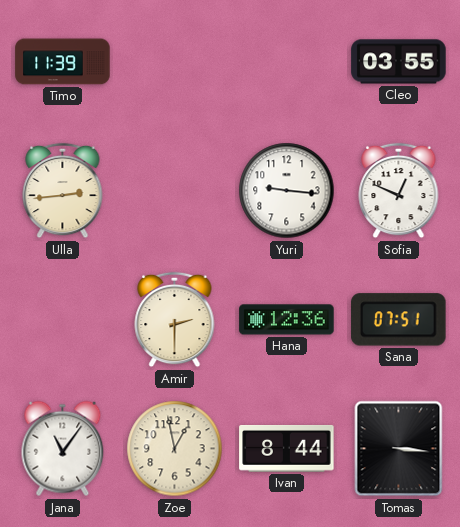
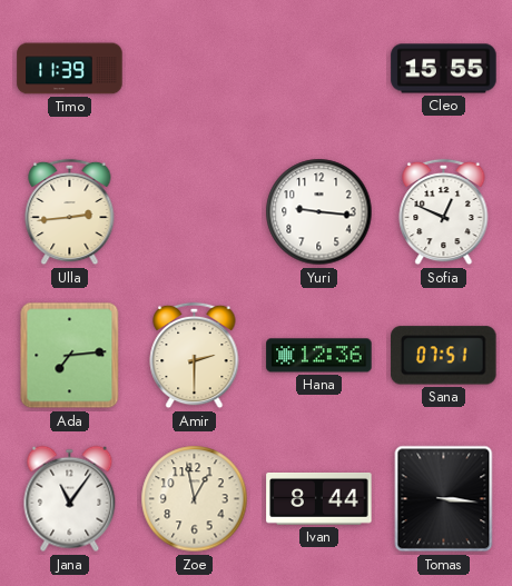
Cleo: 03:55 -> 15:55
Ada: none -> 7:14
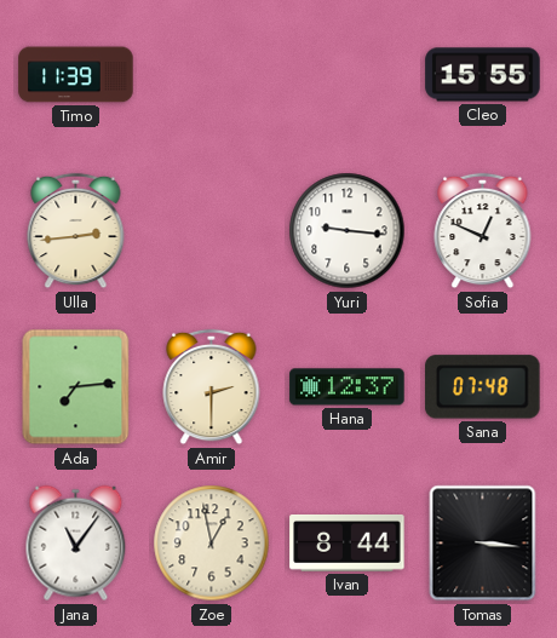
Hana: 12:36 -> 12:37
Sana: 07:51 -> 07:48
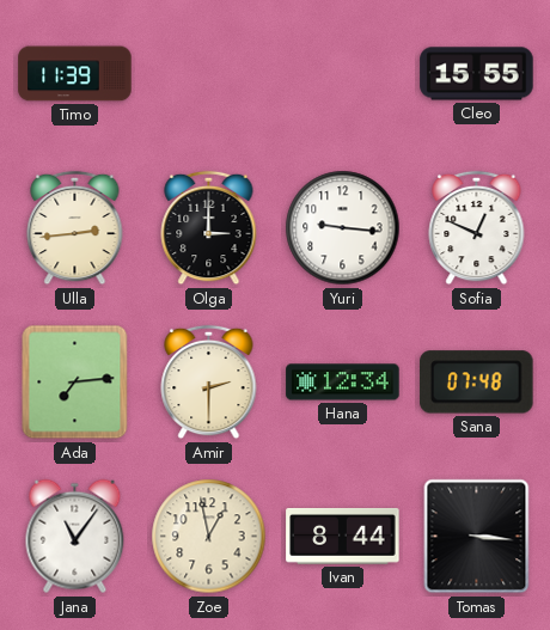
Olga: none -> 3:00
Hana: 12:37 -> 12:34
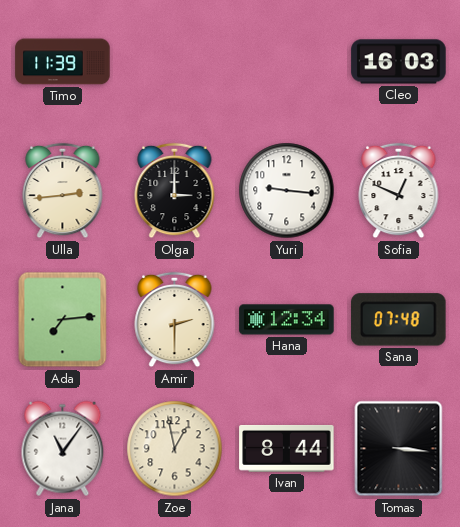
Cleo: 15:55 -> 16:03
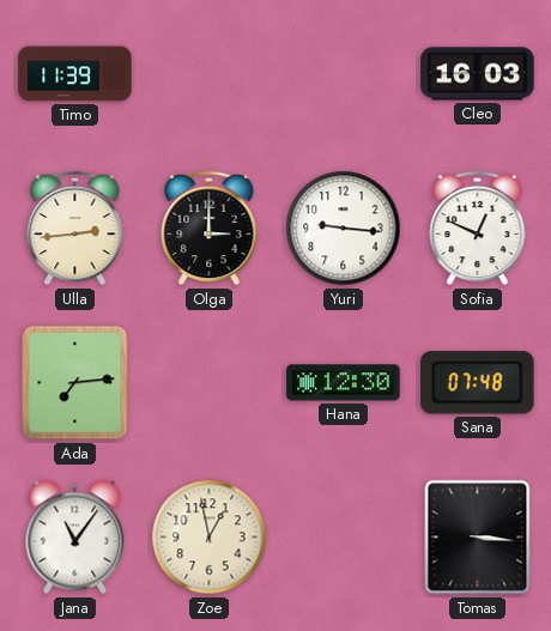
Amir: 2:30 -> none
Hana: 12:34 -> 12:30
Ivan: 8:44 -> none
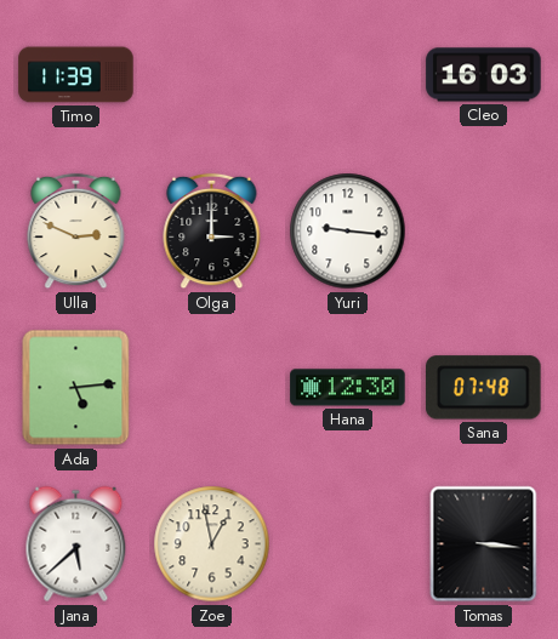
Ulla: 2:44 -> 2:49
Sofia: 12:49 -> none
Ada: 7:14 -> 5:14
Jana: 11:06 -> 5:38
